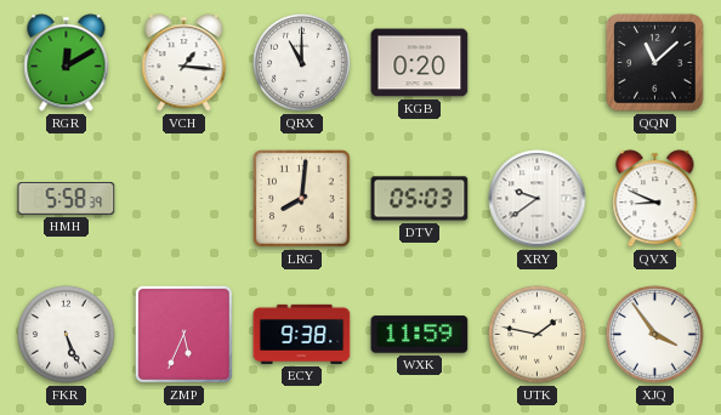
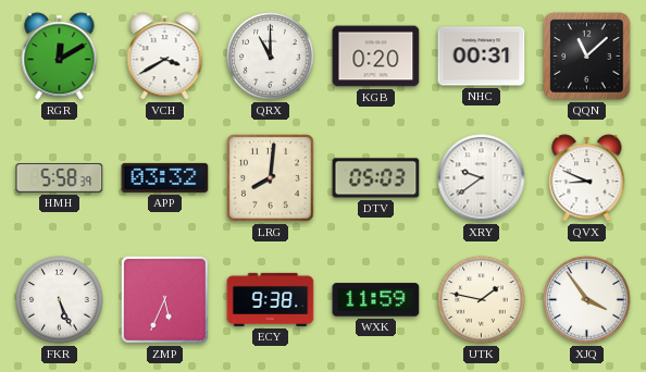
VCH: 1:16 -> 3:40
NHC: none -> 00:31
APP: none -> 03:32
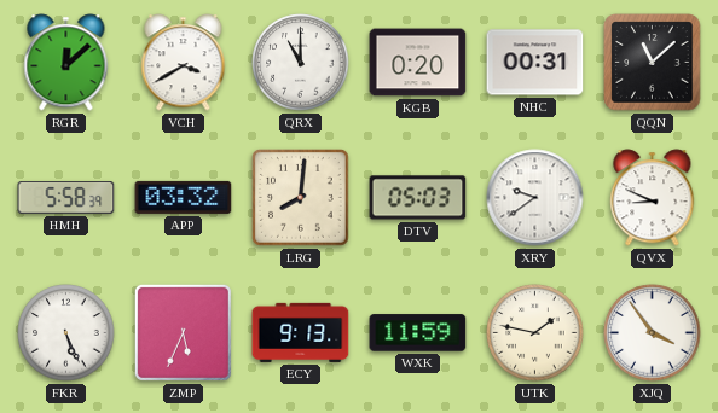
RGR: 12:10 -> 12:08
ECY: 9:38 -> 9:13
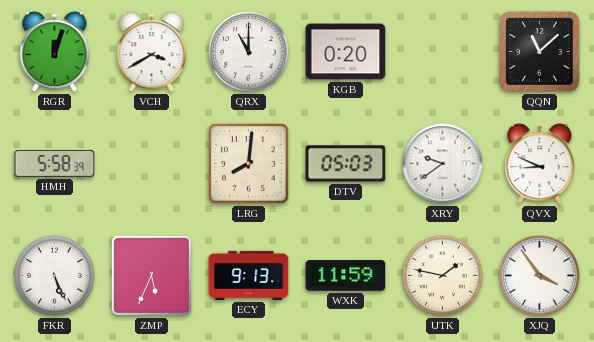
RGR: 12:08 -> 12:03
NHC: 00:31 -> none
APP: 03:32 -> none
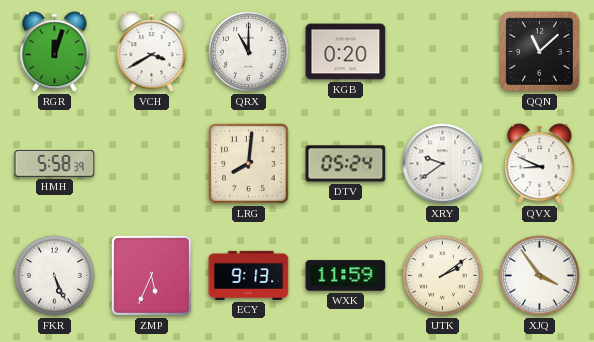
DTV: 05:03 -> 05:24
UTK: 1:47 -> 2:09
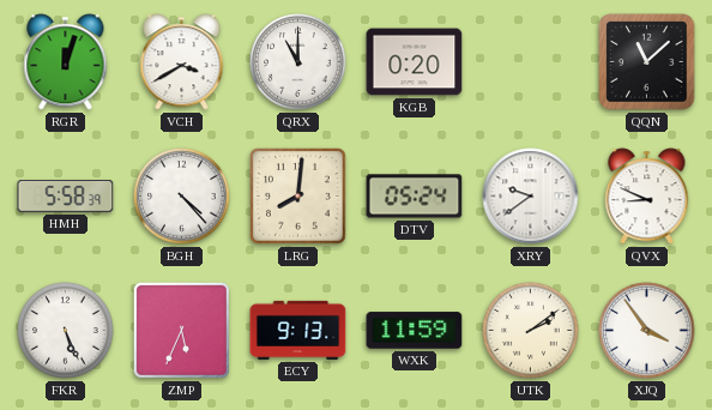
BGH: none -> 4:23
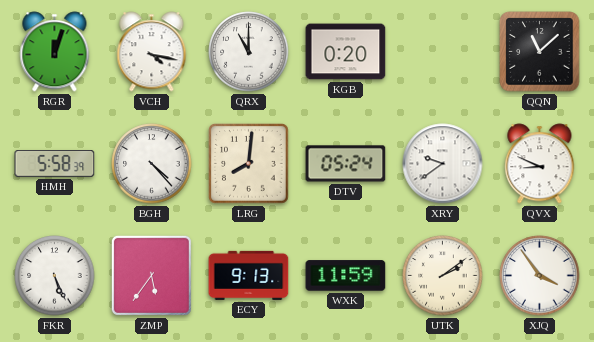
VCH: 3:40 -> 4:17
ZMP: 5:34 -> 5:36
